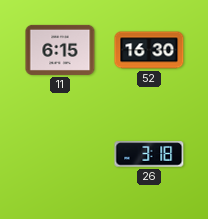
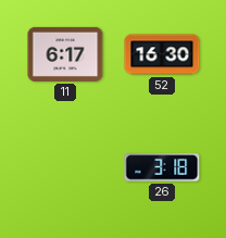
11: 6:15 -> 6:17
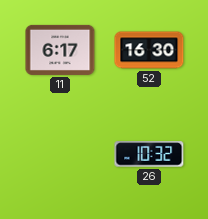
26: 3:18 -> 10:32
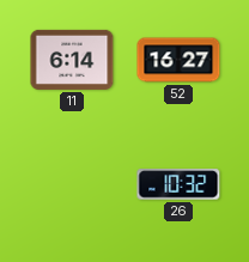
11: 6:17 -> 6:14
52: 16:30 -> 16:27
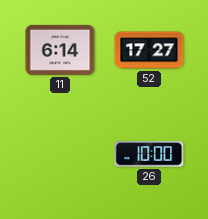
52: 16:27 -> 17:27
26: 10:32 -> 10:00
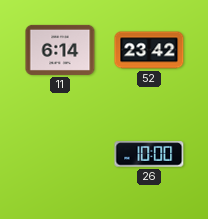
52: 17:27 -> 23:42
